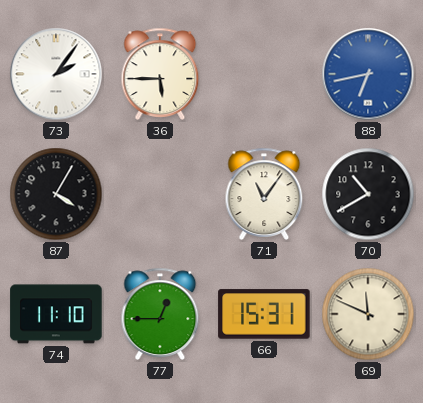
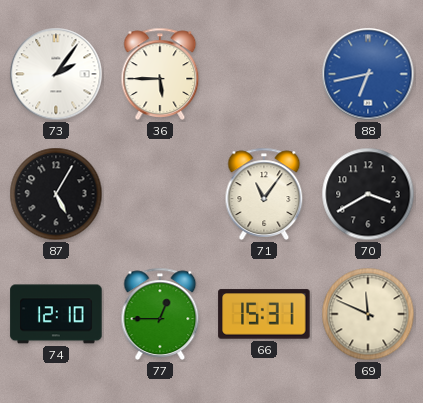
87: 4:05 -> 5:05
70: 10:40 -> 3:40
74: 11:10 -> 12:10
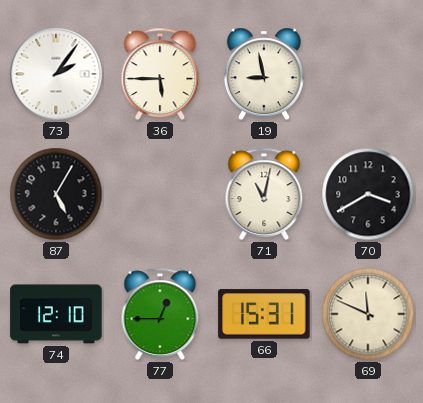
19: none -> 8:58
88: 6:43 -> none
71: 11:06 -> 11:02
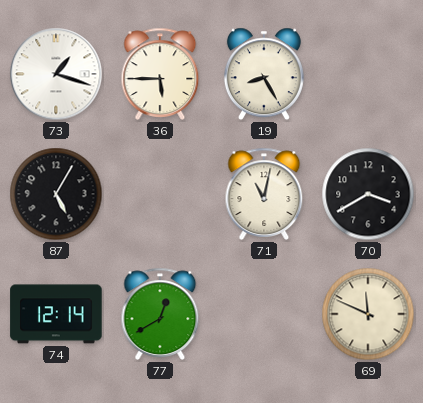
73: 2:06 -> 1:18
19: 8:58 -> 8:25
74: 12:10 -> 12:14
77: 12:45 -> 12:40
66: 15:31 -> none
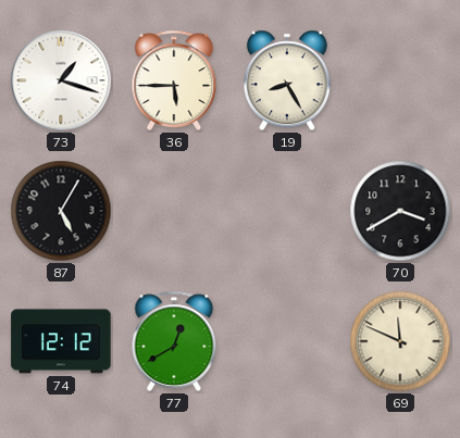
71: 11:02 -> none
74: 12:14 -> 12:12
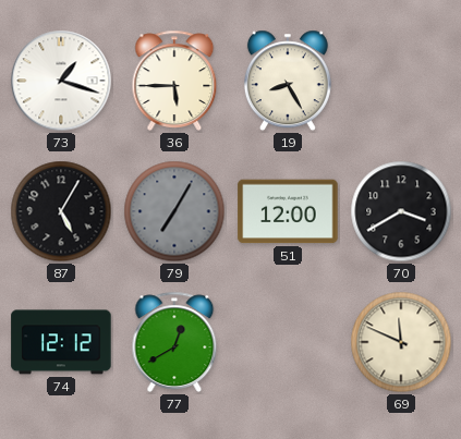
79: none -> 7:05
51: none -> 12:00
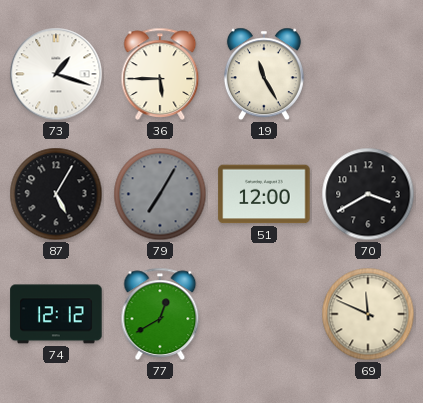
19: 8:25 -> 11:25
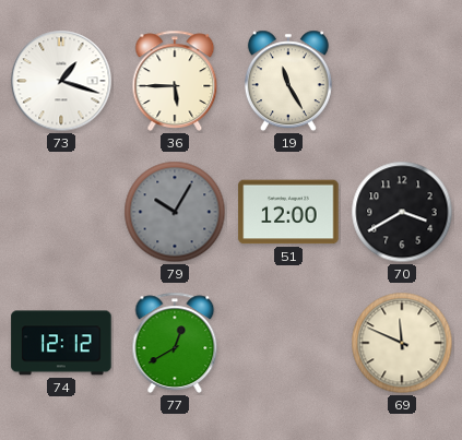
87: 5:05 -> none
79: 7:05 -> 10:05
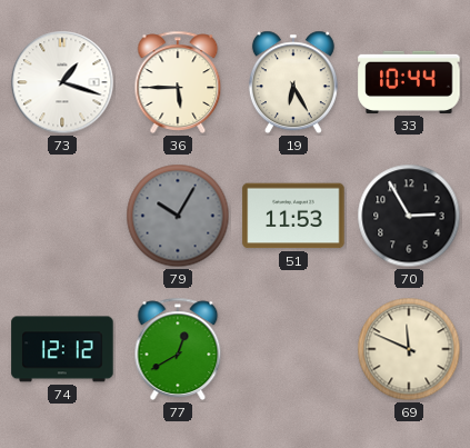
19: 11:25 -> 6:25
33: none -> 10:44
51: 12:00 -> 11:53
70: 3:40 -> 2:55
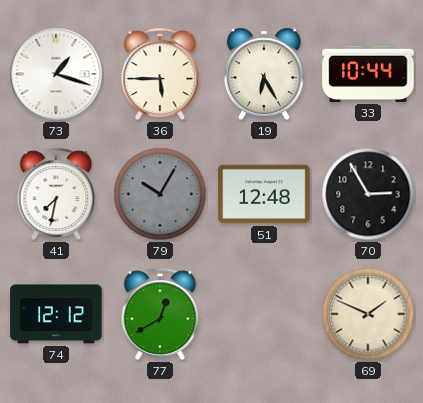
41: none -> 7:32
51: 11:53 -> 12:48
69: 11:49 -> 1:49
